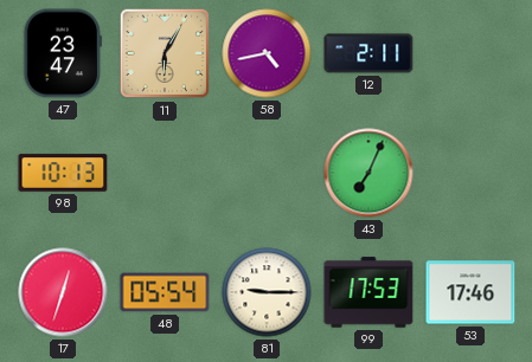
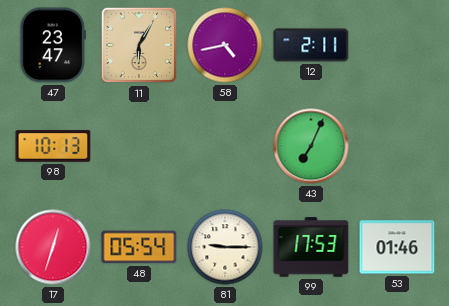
53: 17:46 -> 01:46
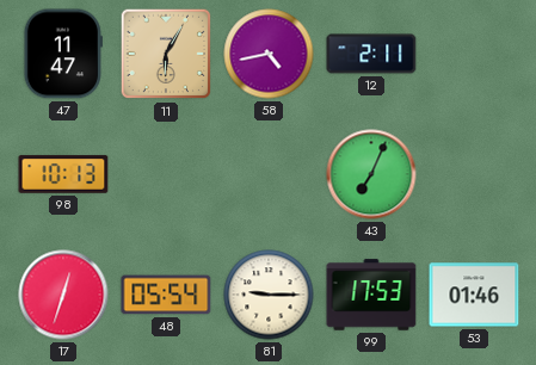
47: 23:47 -> 11:47
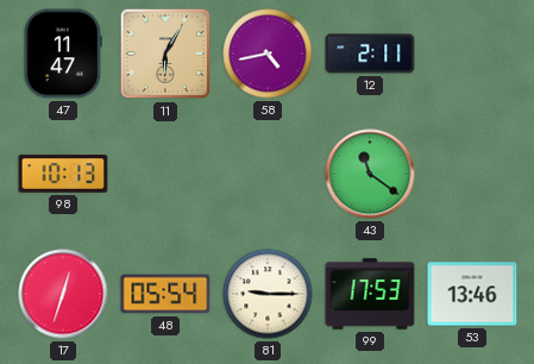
43: 7:04 -> 11:21
53: 01:46 -> 13:46
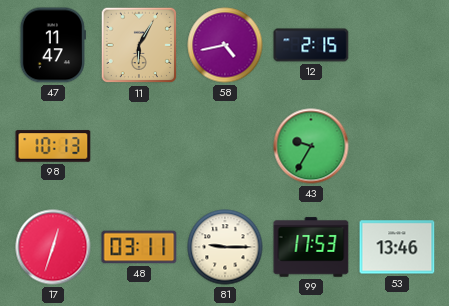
12: 2:11 -> 2:15
43: 11:21 -> 9:35
48: 05:54 -> 03:11
